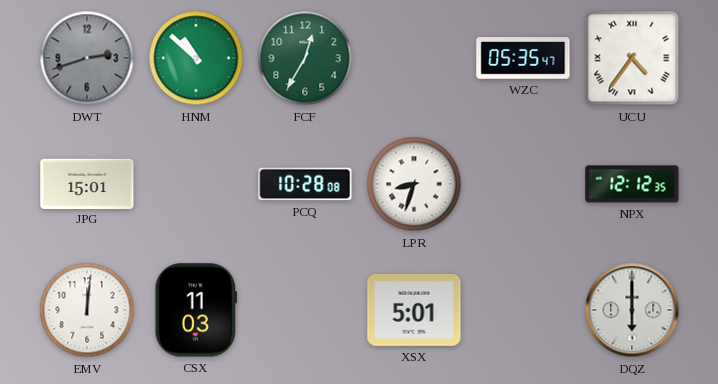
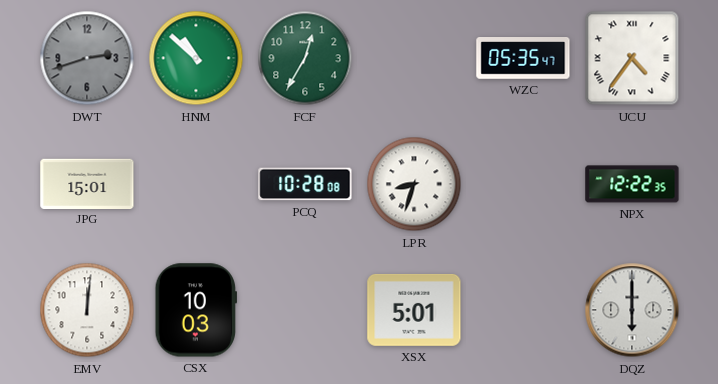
NPX: 12:12 -> 12:22
CSX: 11:03 -> 10:03
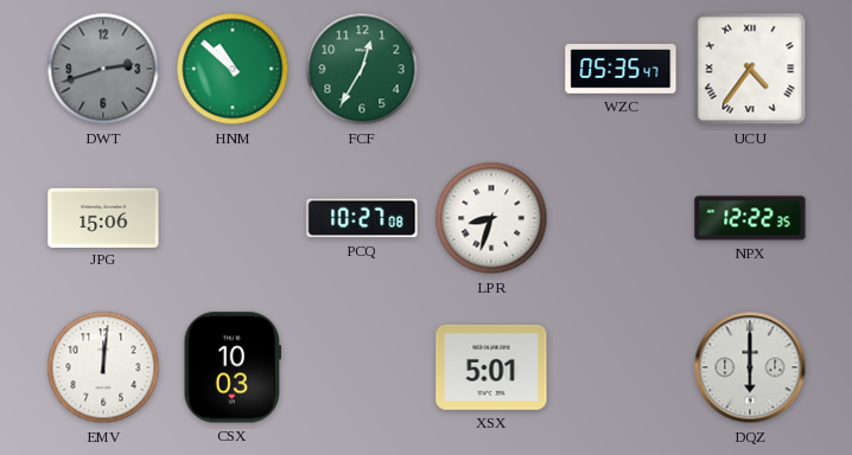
JPG: 15:01 -> 15:06
PCQ: 10:28 -> 10:27
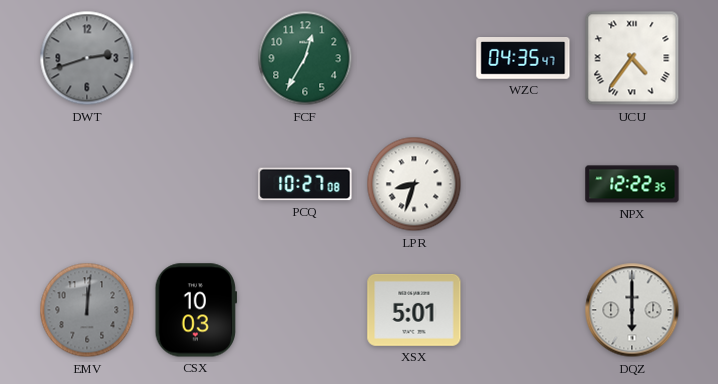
HNM: 10:52 -> none
WZC: 05:35 -> 04:35
JPG: 15:06 -> none
EMV dial: white -> grey
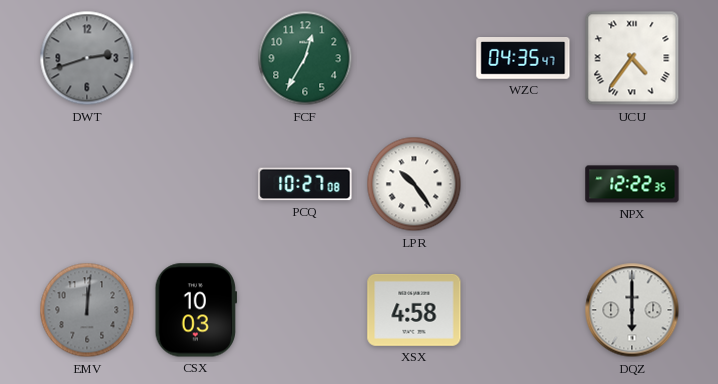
LPR: 8:33 -> 10:24
XSX: 5:01 -> 4:58
